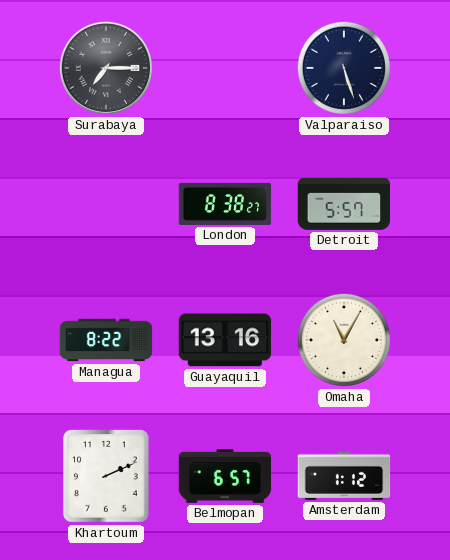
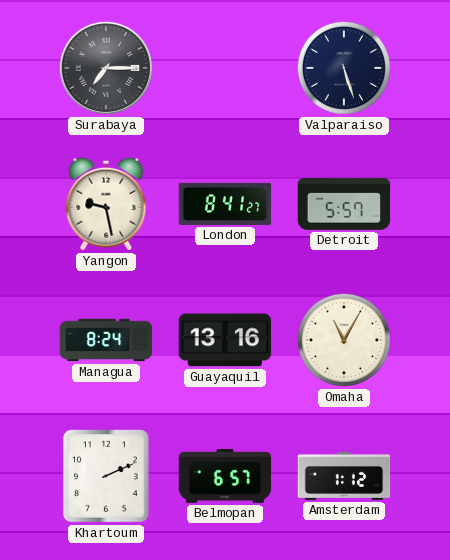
Yangon: none -> 9:28
London: 8:38 -> 8:41
Managua: 8:22 -> 8:24
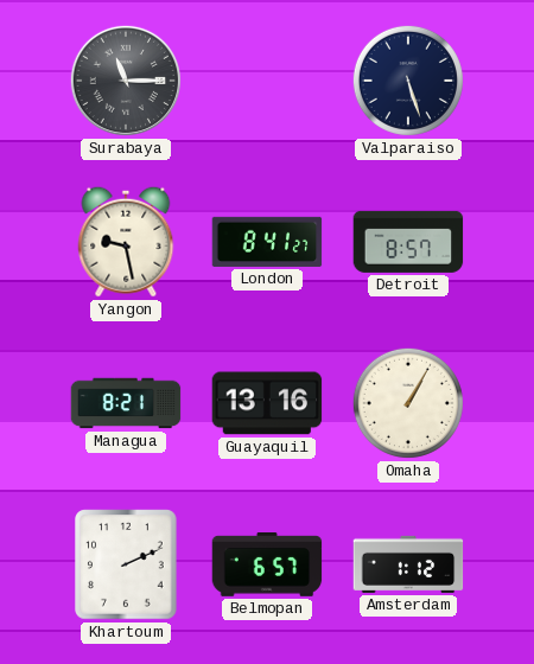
Surabaya: 7:15 -> 11:15
Detroit: 5:57 -> 8:57
Managua: 8:24 -> 8:21
Omaha: 11:05 -> 1:05
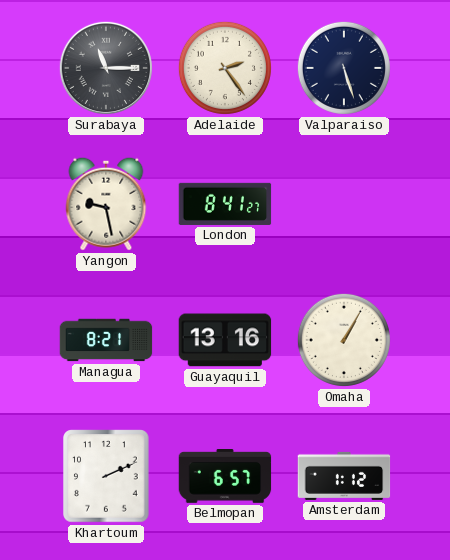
Adelaide: none -> 2:24
Detroit: 8:57 -> none
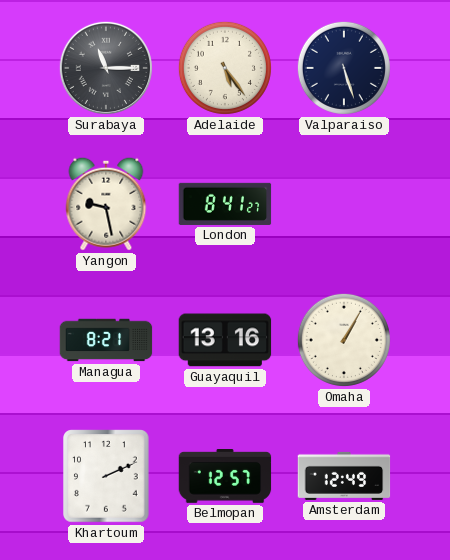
Adelaide: 2:24 -> 5:24
Belmopan: 6:57 -> 12:57
Amsterdam: 1:12 -> 12:49
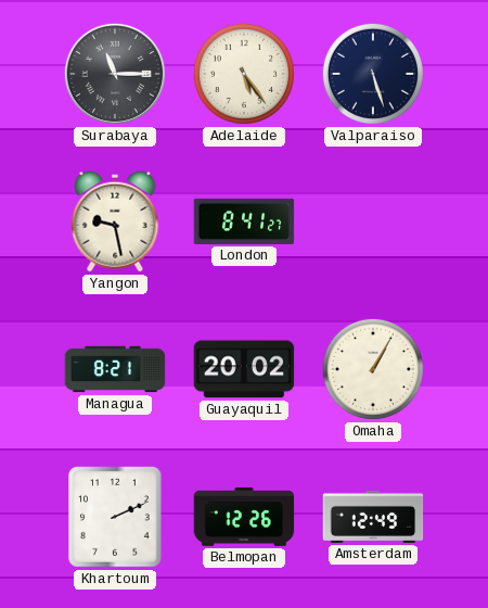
Guayaquil: 13:16 -> 20:02
Belmopan: 12:57 -> 12:26
